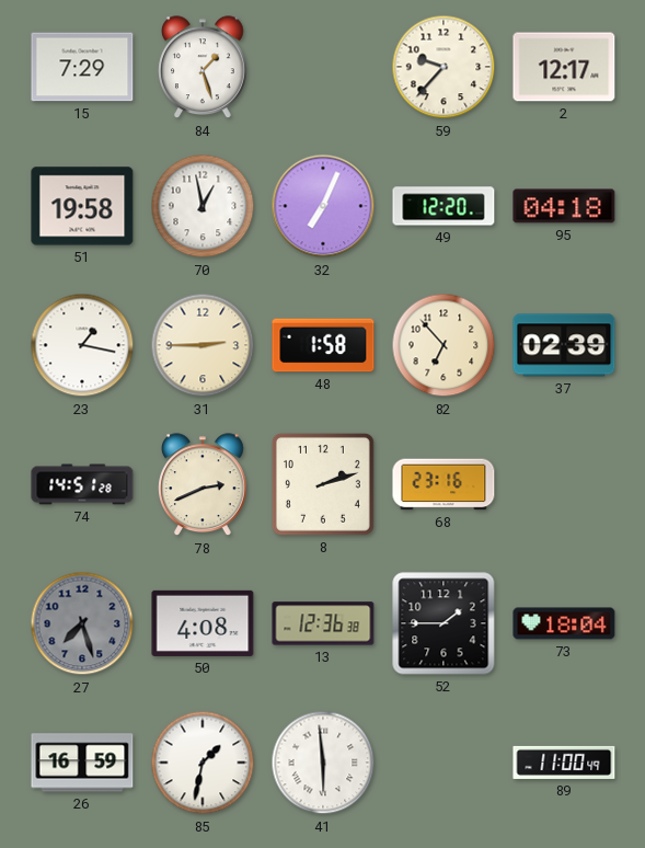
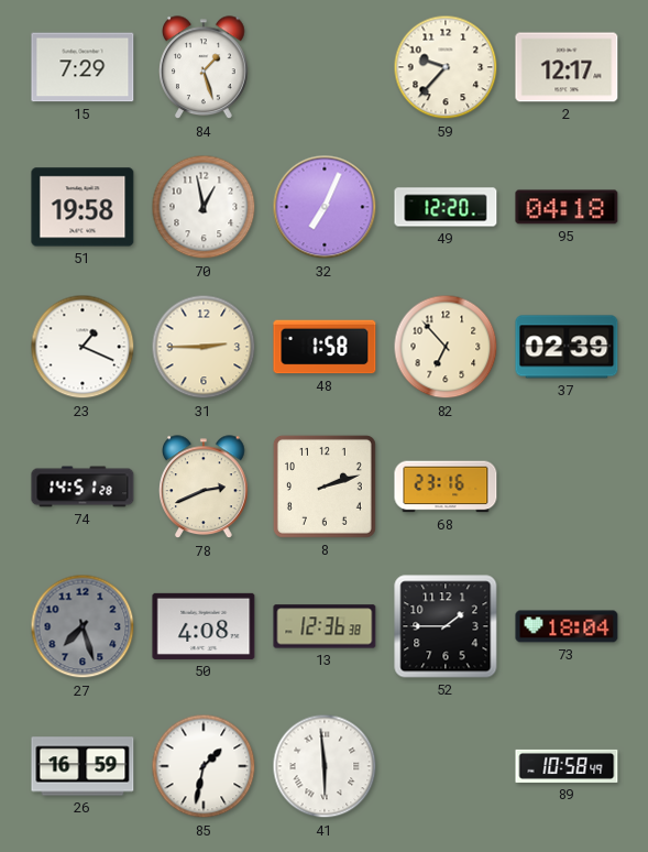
23: 1:17 -> 1:19
89: 11:00 -> 10:58
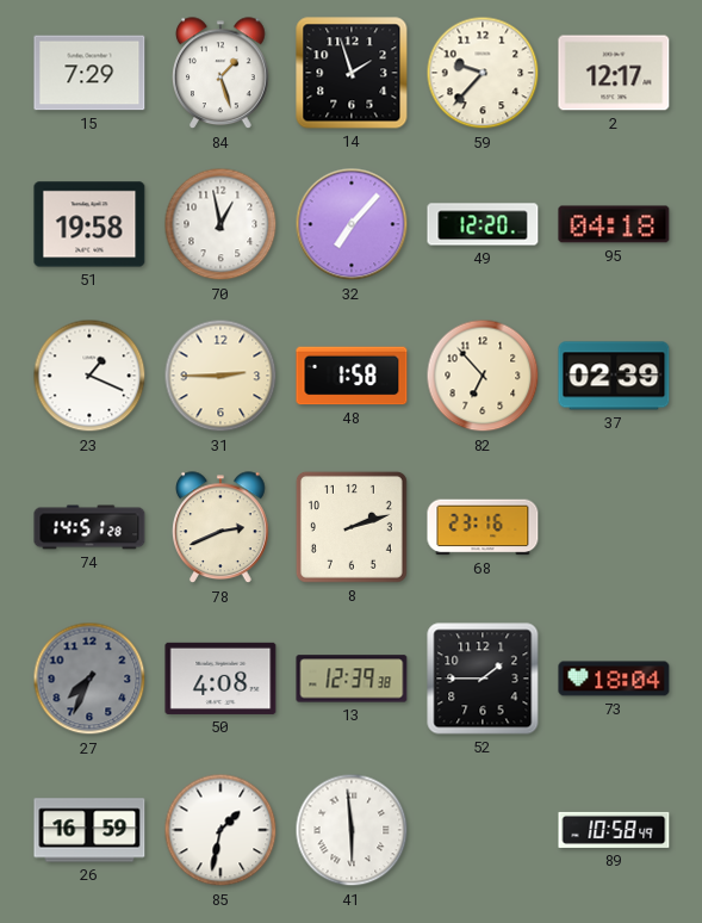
14: none -> 1:57
32: 7:04 -> 7:07
27: 7:27 -> 7:34
13: 12:36 -> 12:39
